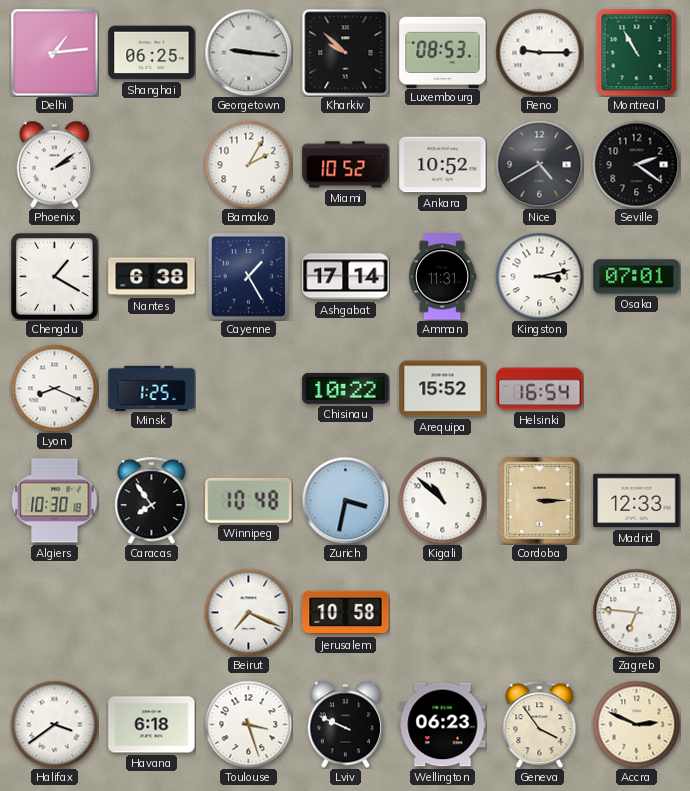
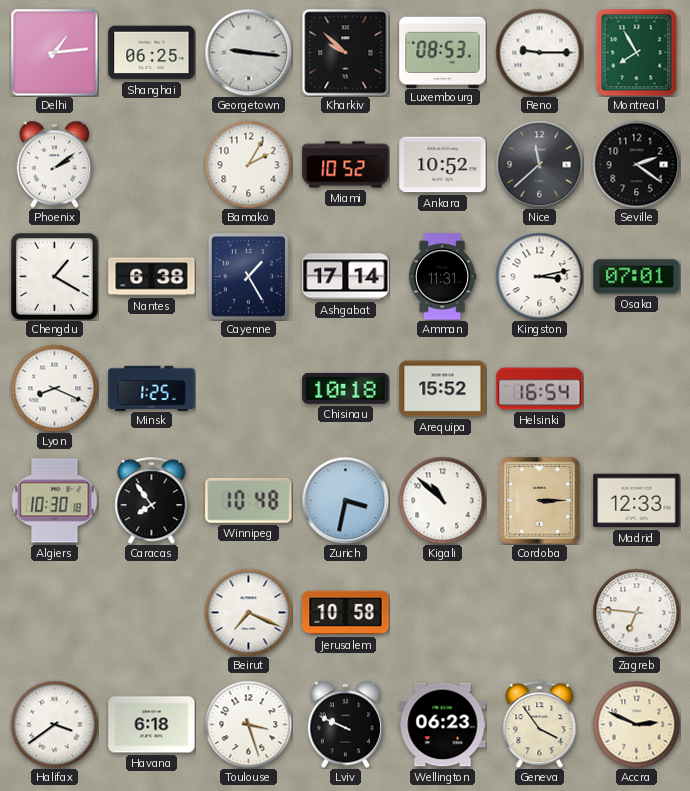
Montreal: 10:55 -> 7:55
Nice: 4:40 -> 11:38
Chisinau: 10:22 -> 10:18
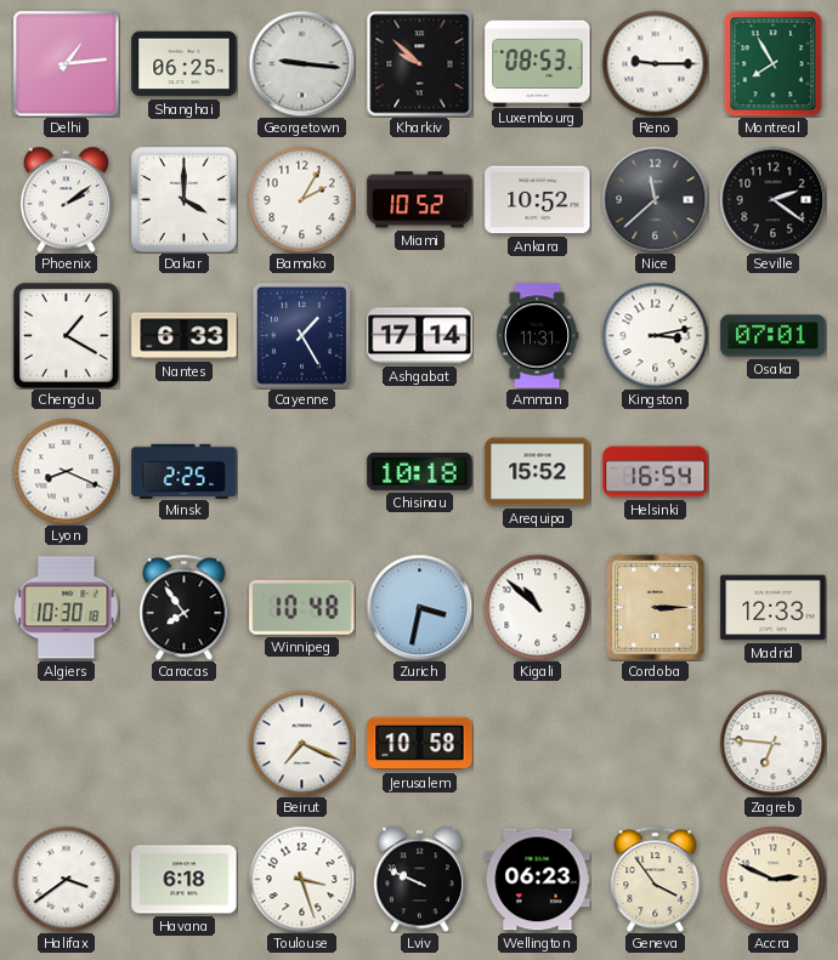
Dakar: none -> 4:00
Nantes: 6:38 -> 6:33
Minsk: 1:25 -> 2:25
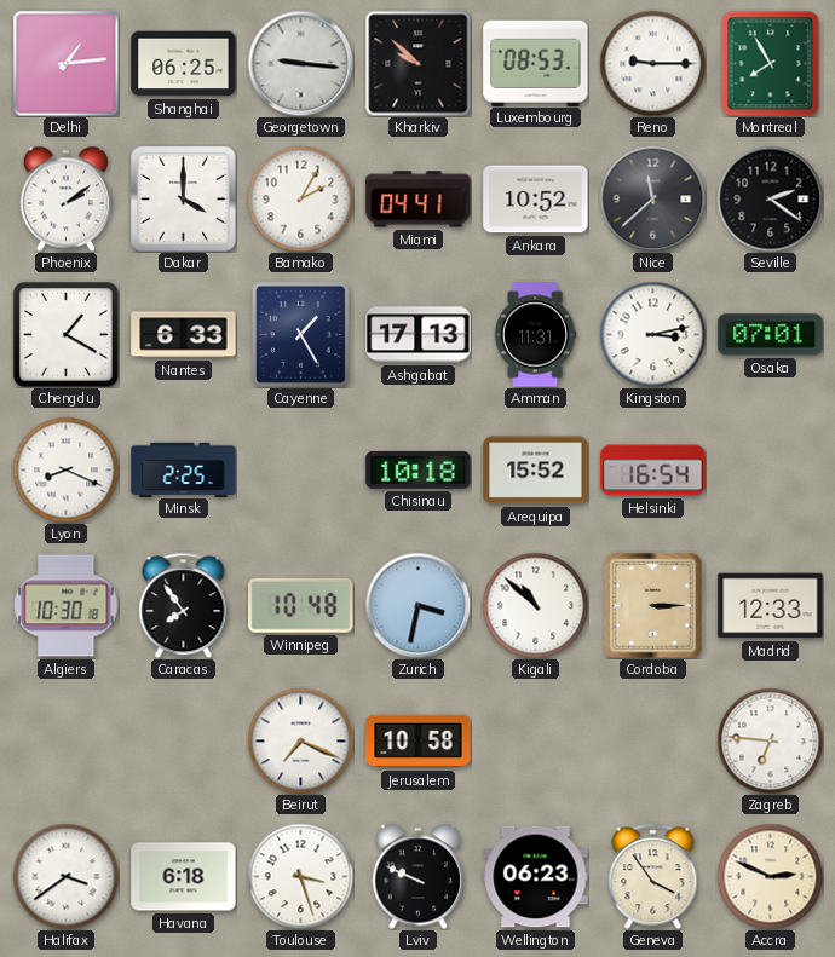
Miami: 10:52 -> 04:41
Ashgabat: 17:14 -> 17:13
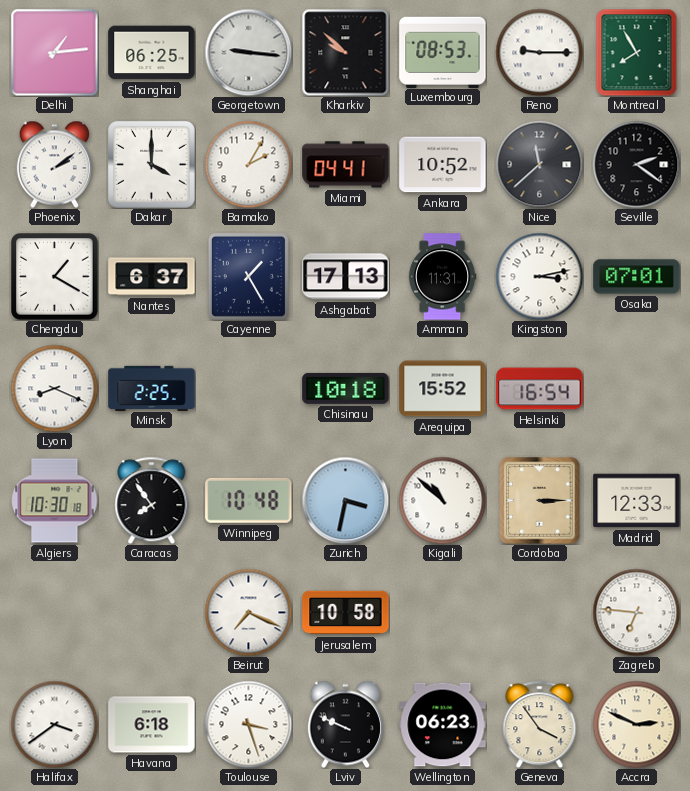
Nantes: 6:33 -> 6:37
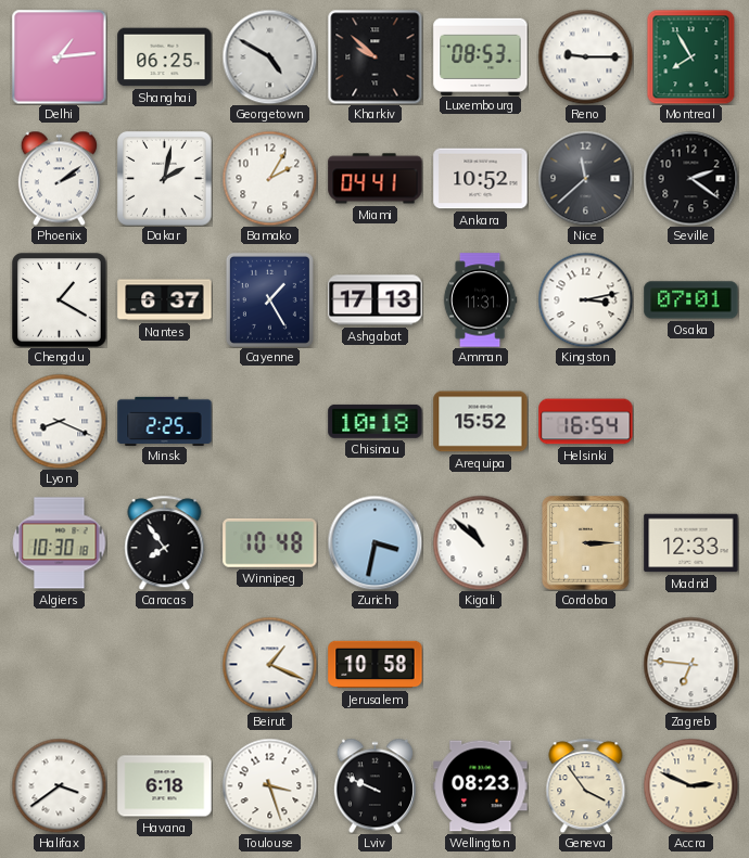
Georgetown: 9:16 -> 4:50
Dakar: 4:00 -> 2:02
Beirut: 7:19 -> 1:19
Wellington: 06:23 -> 08:23
